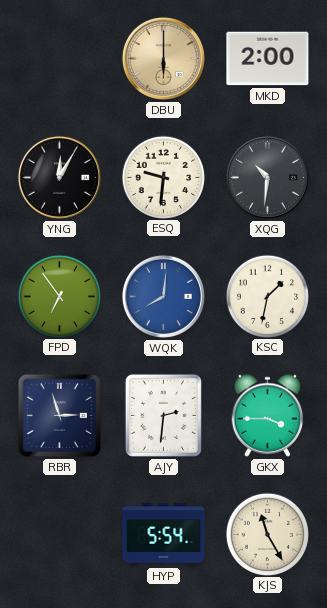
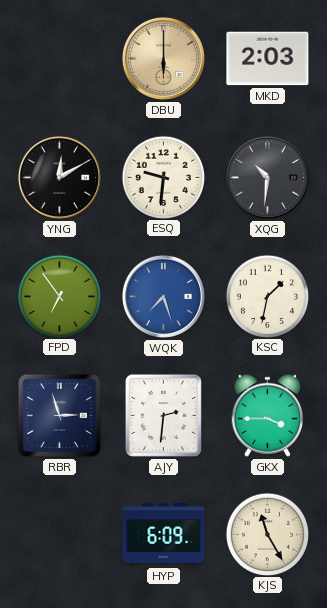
MKD: 2:00 -> 2:03
YNG: 12:05 -> 12:10
WQK: 8:01 -> 7:27
HYP: 5:54 -> 6:09
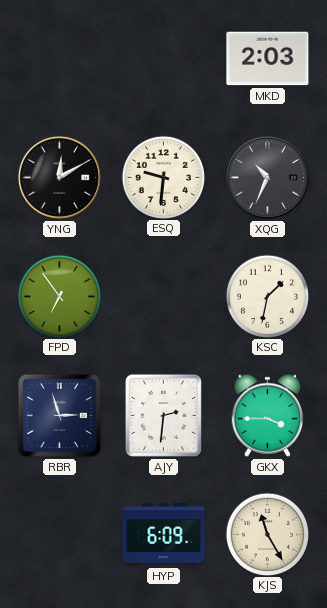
DBU: 6:00 -> none
XQG: 10:31 -> 10:34
WQK: 7:27 -> none
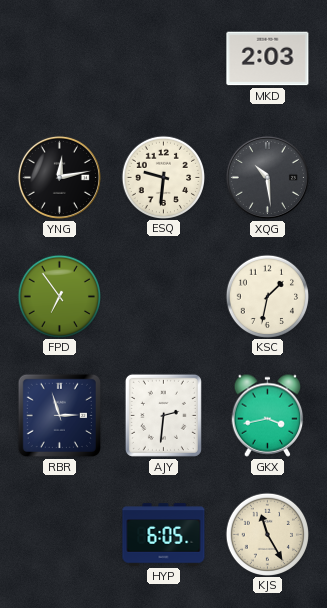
YNG: 12:10 -> 12:13
XQG: 10:34 -> 10:29
GKX: 3:45 -> 3:43
HYP: 6:09 -> 6:05
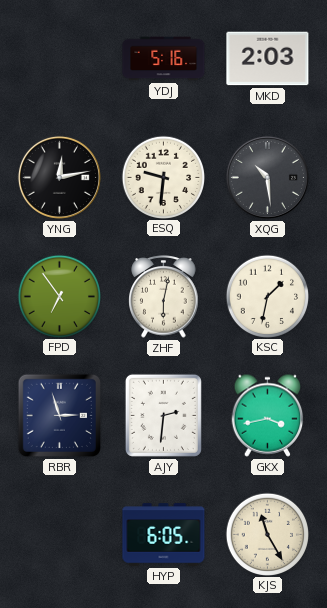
YDJ: none -> 5:16
ZHF: none -> 6:02
